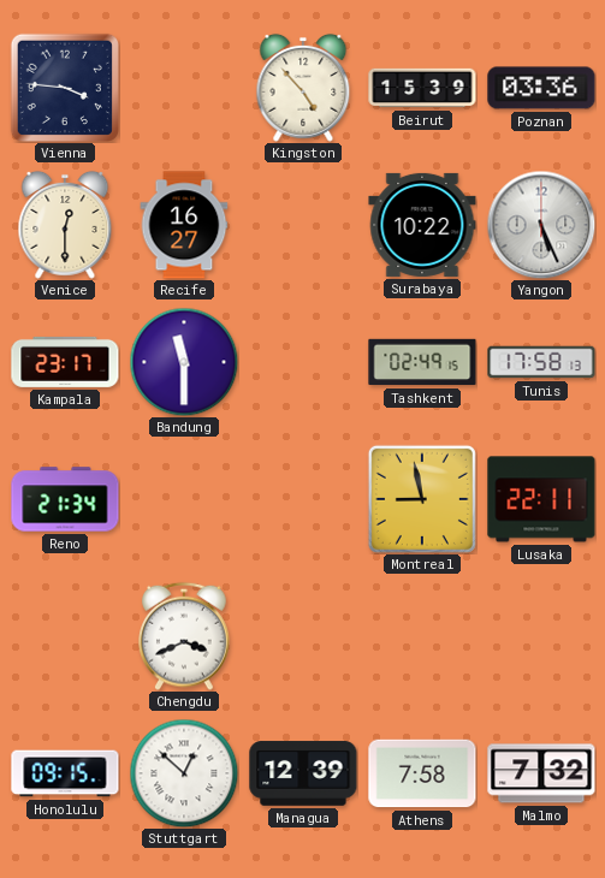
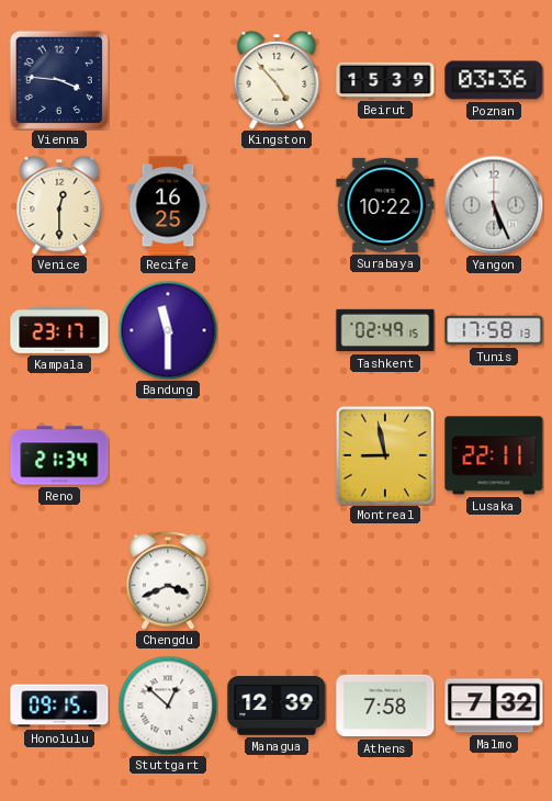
Recife: 16:27 -> 16:25
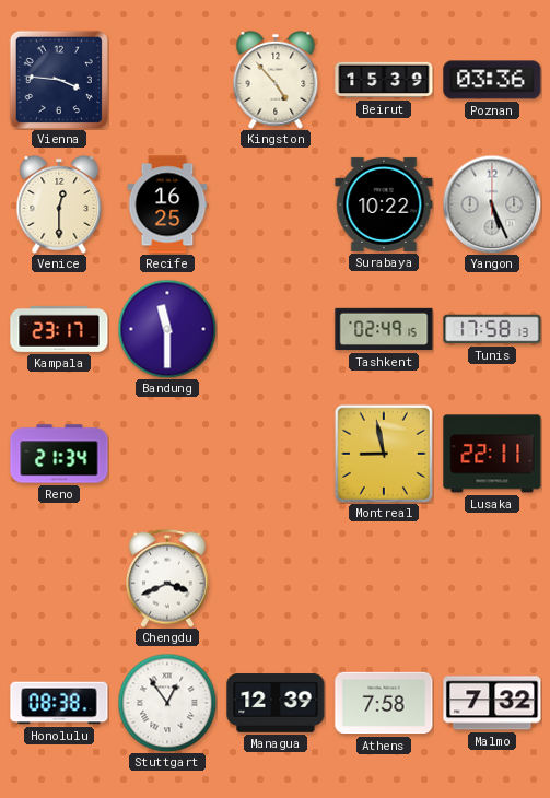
Honolulu: 09:15 -> 08:38
Stuttgart: 12:52 -> 12:54
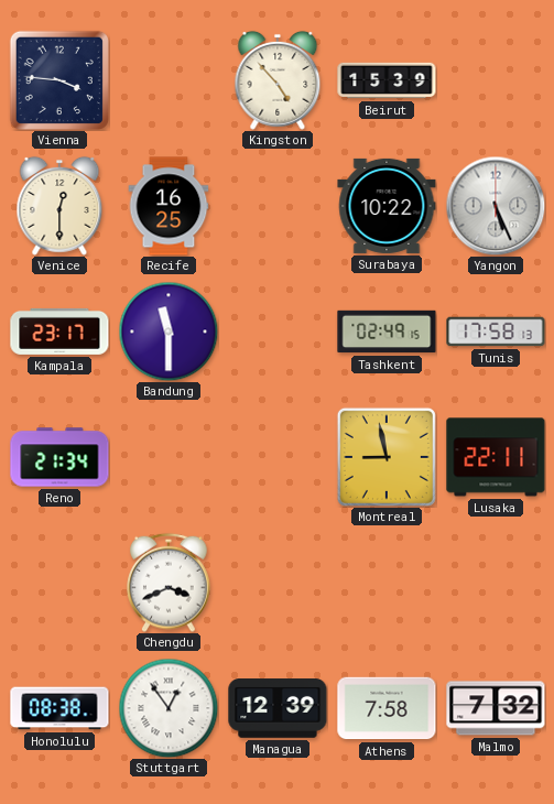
Poznan: 03:36 -> none
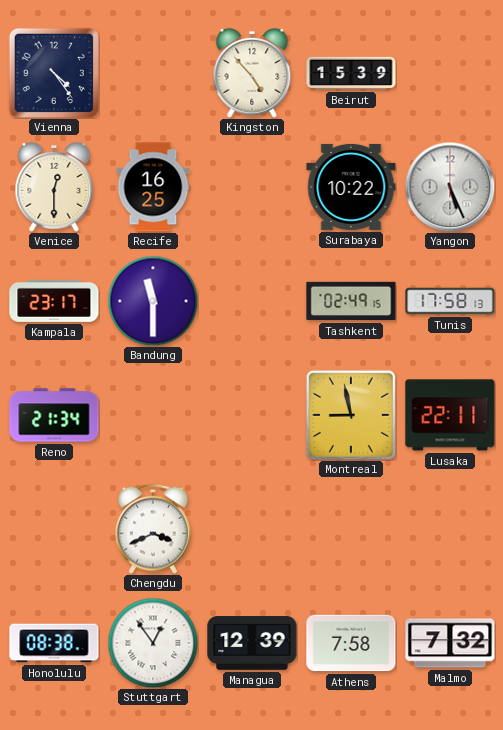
Vienna: 3:46 -> 4:24
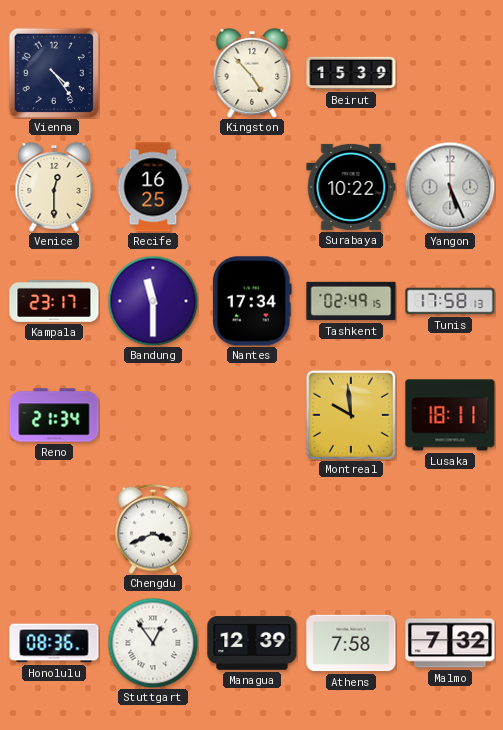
Nantes: none -> 17:34
Montreal: 8:58 -> 9:59
Lusaka: 22:11 -> 18:11
Honolulu: 08:38 -> 08:36
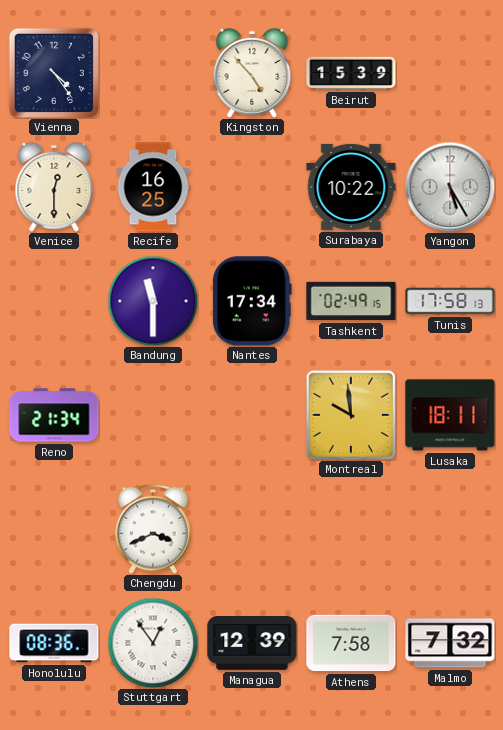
Yangon: 5:26 -> 5:25
Kampala: 23:17 -> none
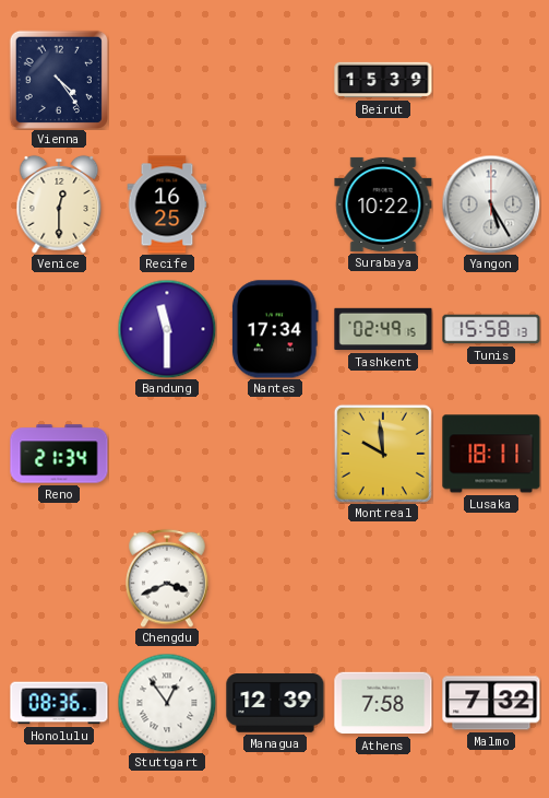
Kingston: 4:53 -> none
Tunis: 17:58 -> 15:58
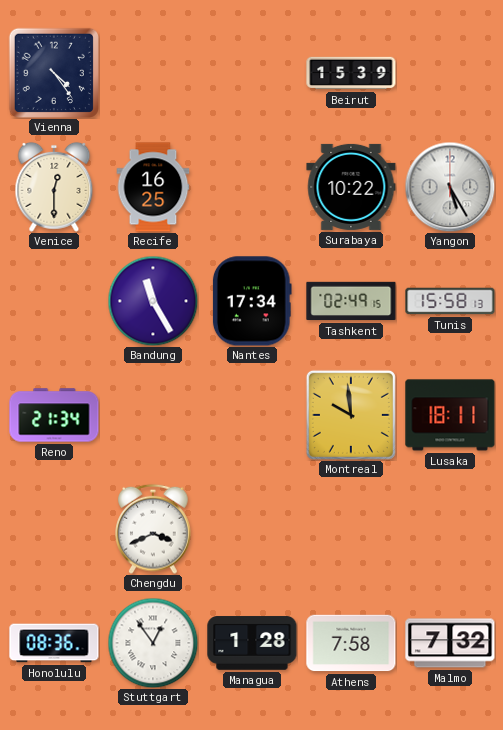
Bandung: 11:30 -> 11:25
Managua: 12:39 -> 1:28
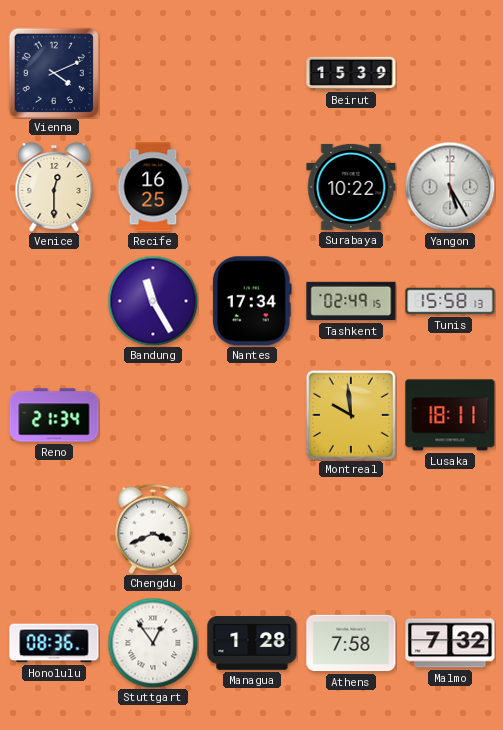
Vienna: 4:24 -> 4:11
